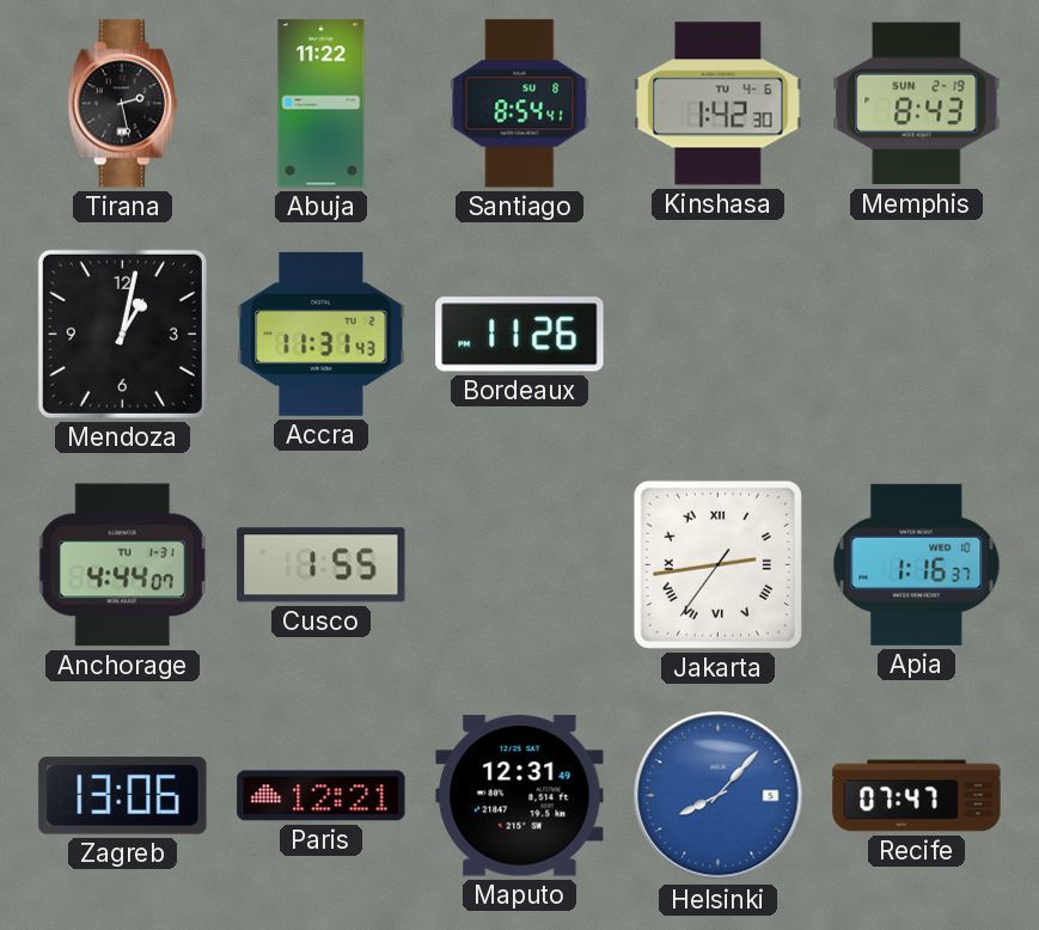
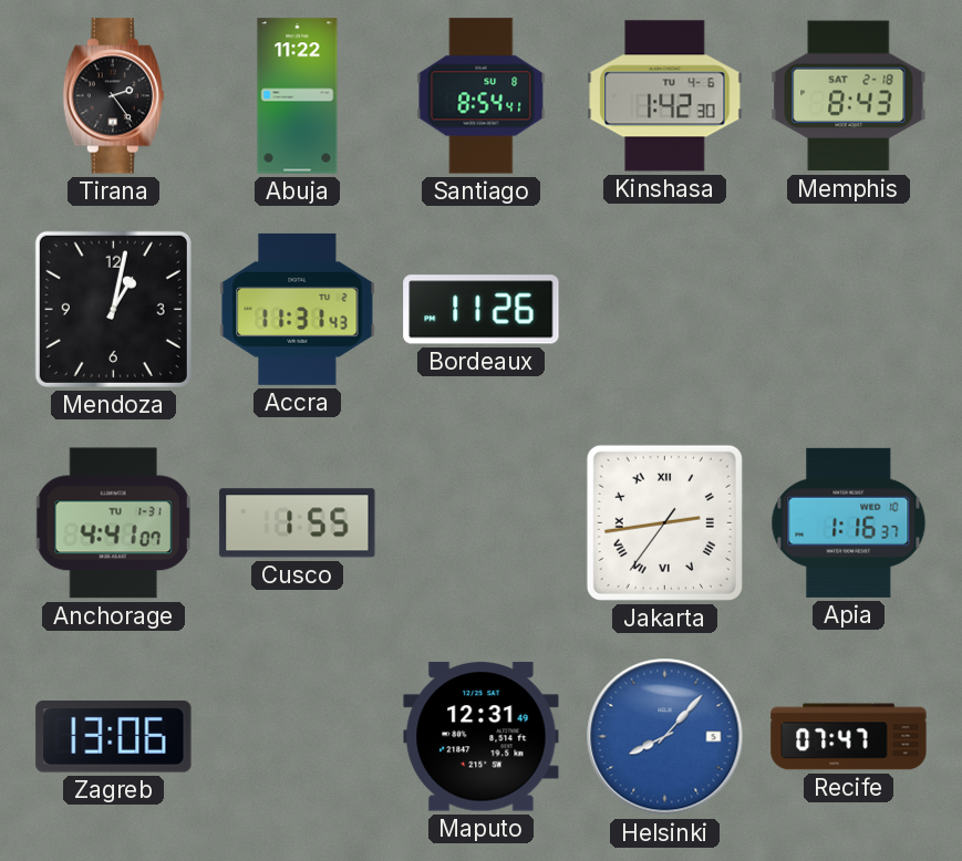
Tirana: 2:28 -> 2:24
Memphis date: SUN 2-19 -> SAT 2-18
Anchorage: 4:44 -> 4:41
Paris: 12:21 -> none
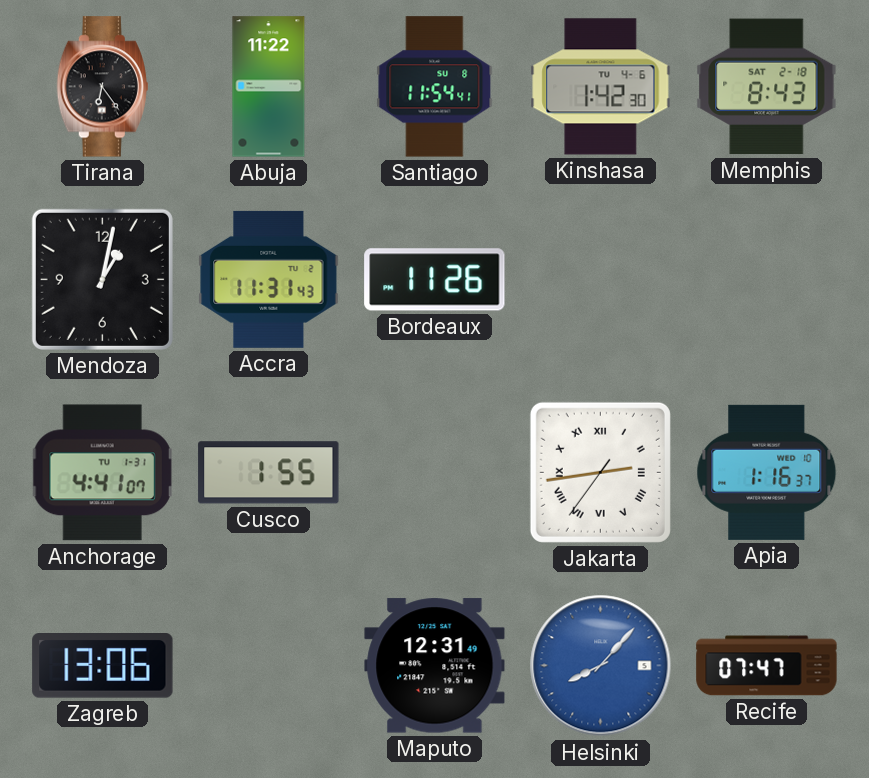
Tirana: 2:24 -> 6:24
Santiago: 8:54 -> 11:54
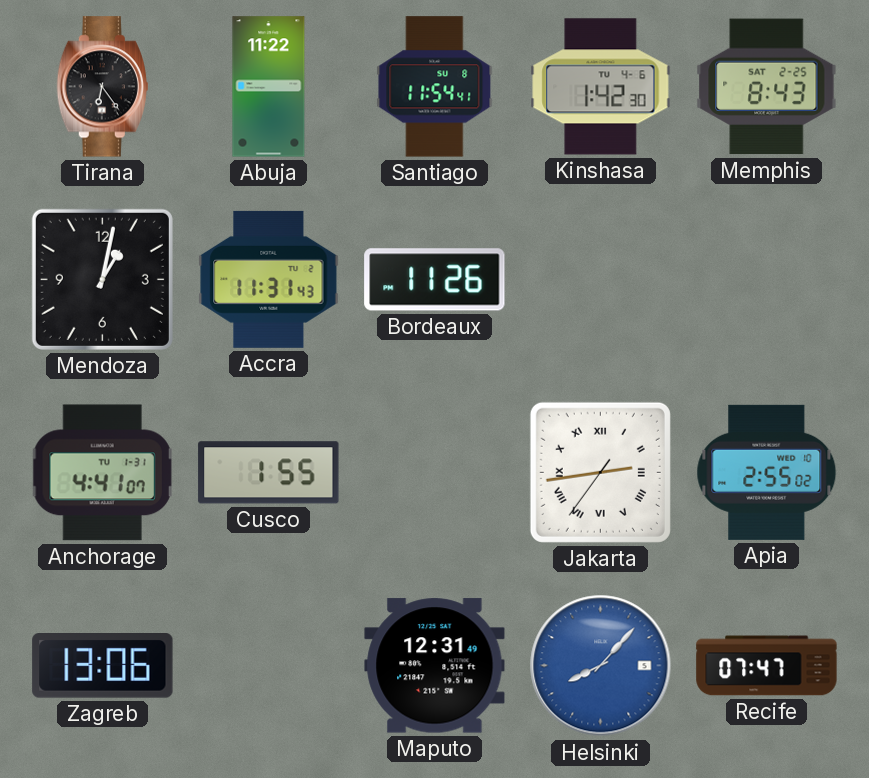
Memphis date: SAT 2-18 -> SAT 2-25
Apia: 1:16 -> 2:55
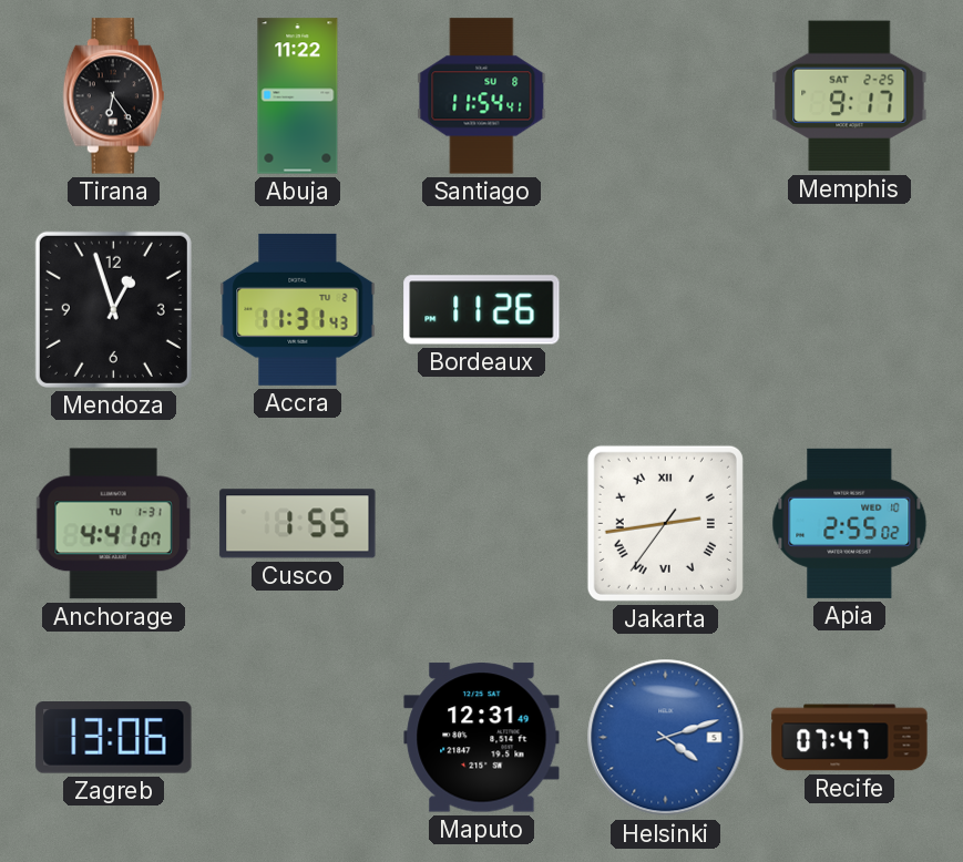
Kinshasa: 1:42 -> none
Memphis: 8:43 -> 9:17
Mendoza: 1:02 -> 12:57
Helsinki: 8:07 -> 4:12
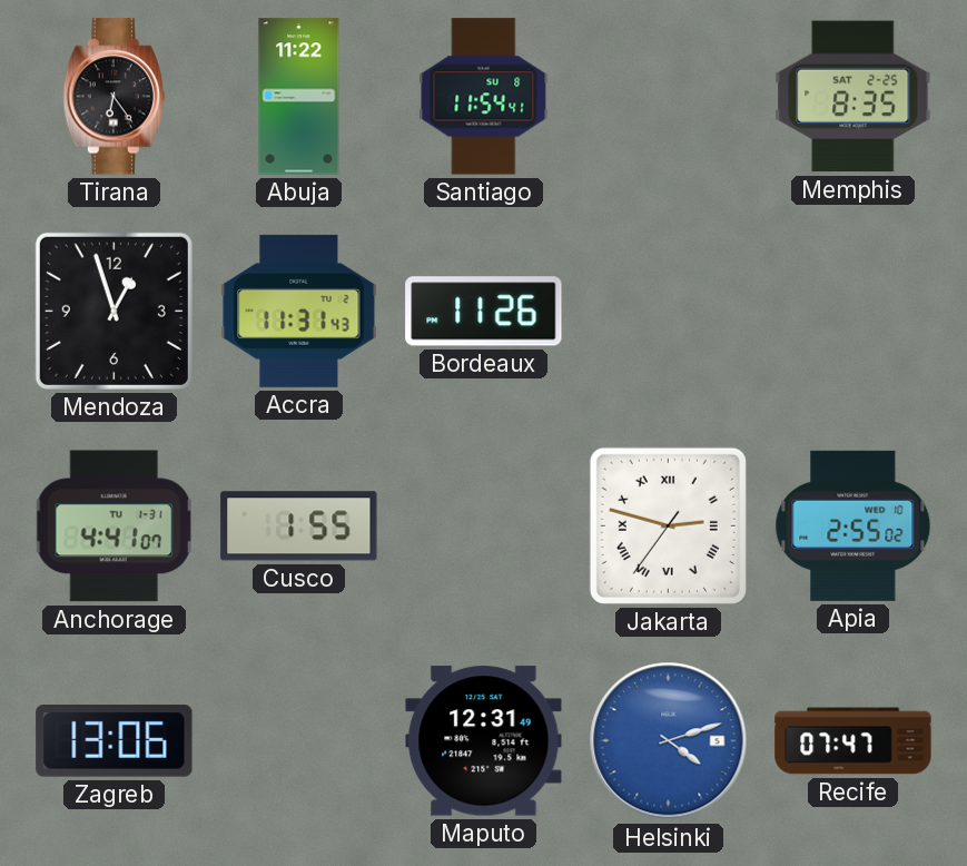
Memphis: 9:17 -> 8:35
Jakarta: 2:43 -> 2:47
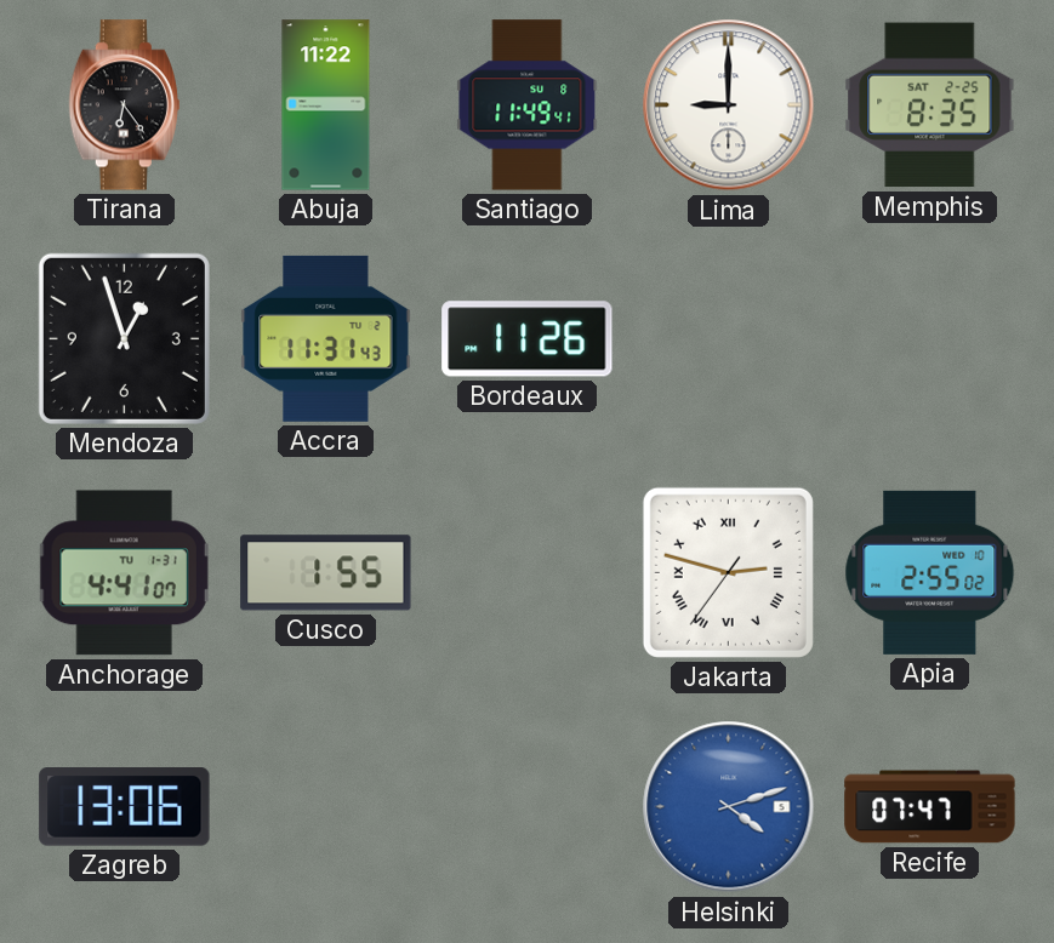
Santiago: 11:54 -> 11:49
Lima: none -> 9:00
Maputo: 12:31 -> none
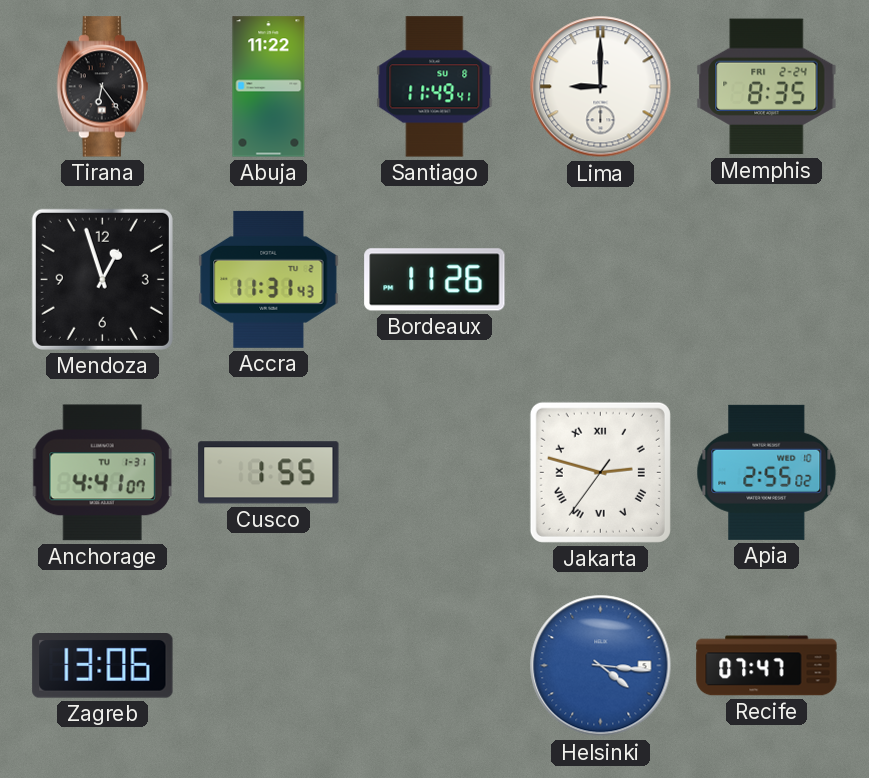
Memphis date: SAT 2-25 -> FRI 2-24
Helsinki: 4:12 -> 4:16
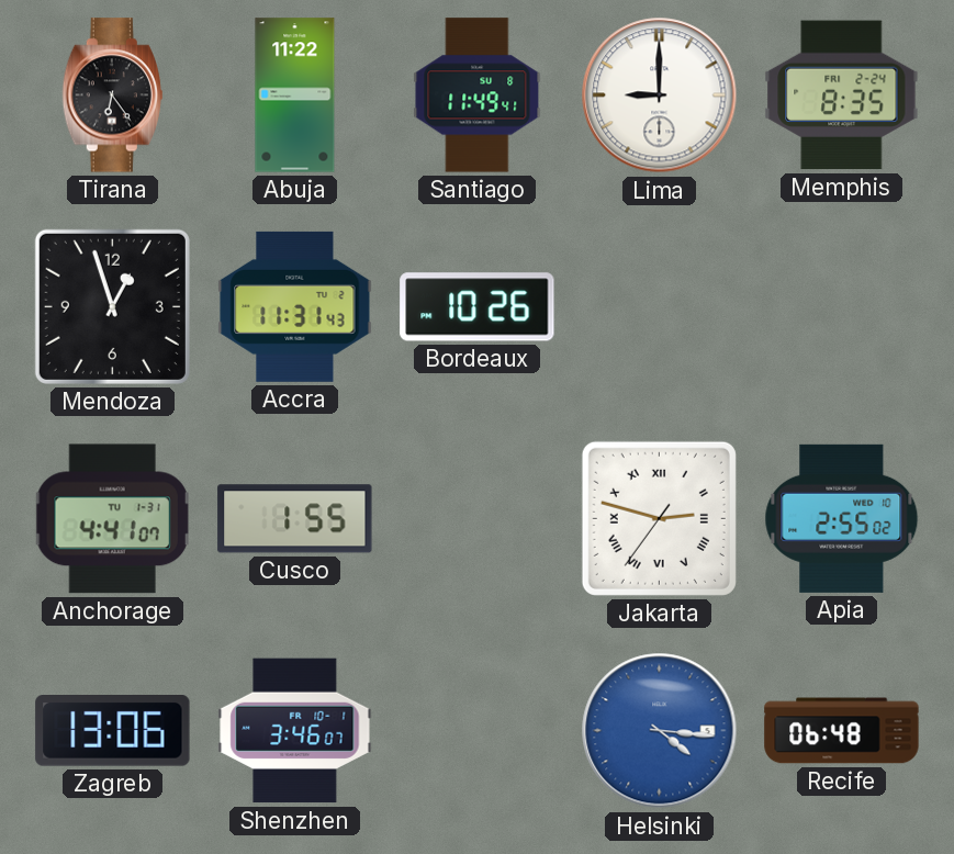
Bordeaux: 11:26 -> 10:26
Shenzhen: none -> 3:46
Recife: 07:47 -> 06:48
